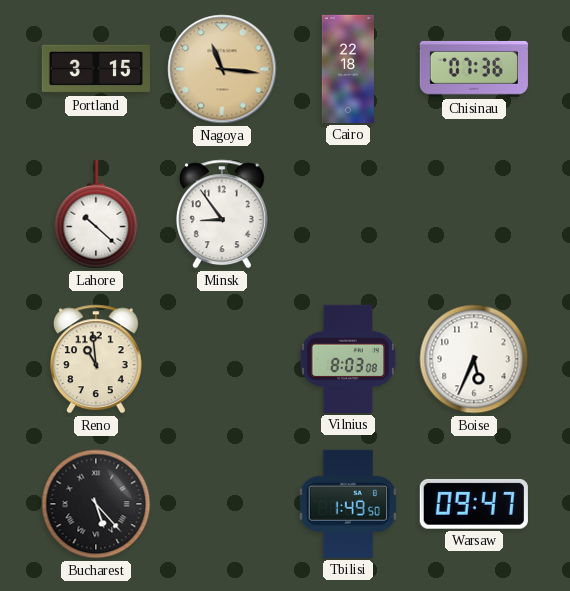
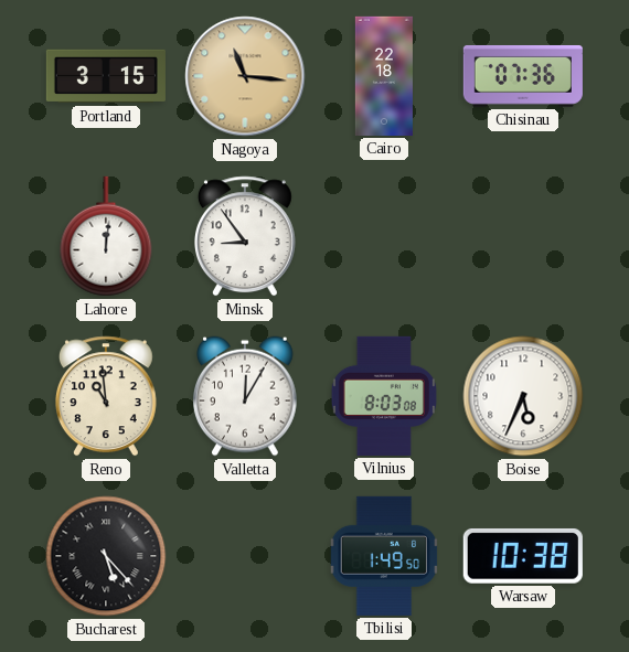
Lahore: 10:22 -> 12:01
Valletta: none -> 12:05
Warsaw: 09:47 -> 10:38
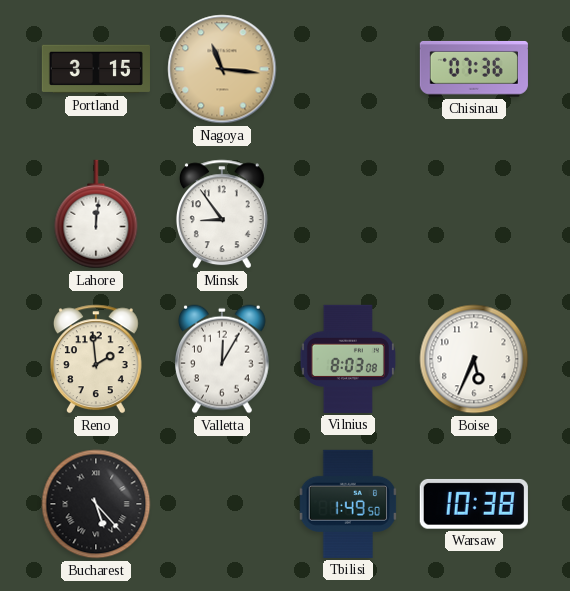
Cairo: 22:18 -> none
Reno: 10:59 -> 1:59
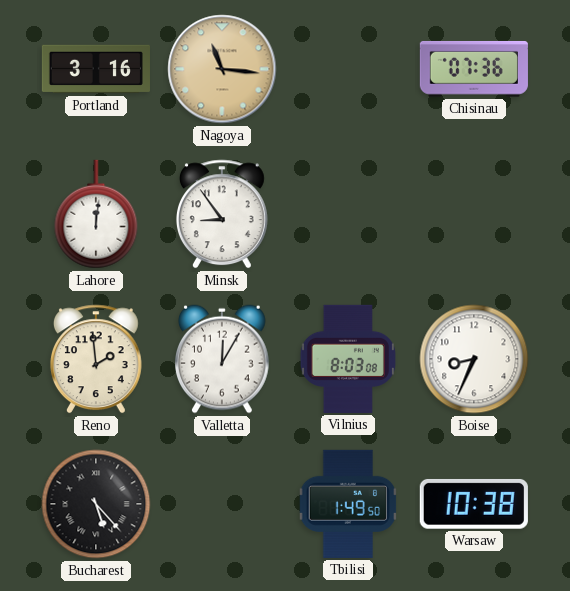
Portland: 3:15 -> 3:16
Boise: 5:34 -> 8:34
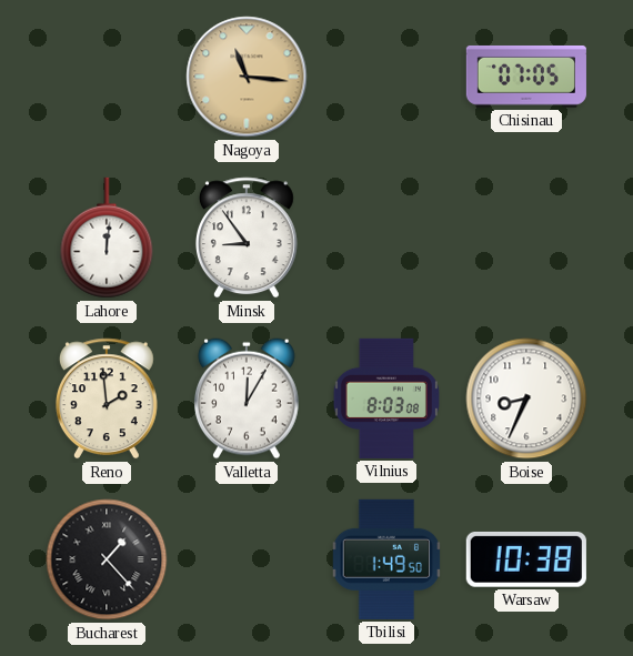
Portland: 3:16 -> none
Chisinau: 07:36 -> 07:05
Bucharest: 5:23 -> 1:23
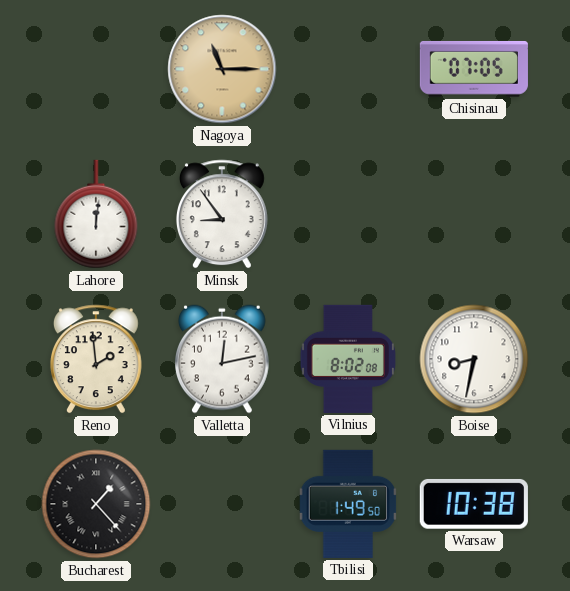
Nagoya: 11:16 -> 11:15
Valletta: 12:05 -> 12:13
Vilnius: 8:03 -> 8:02
Boise: 8:34 -> 8:32
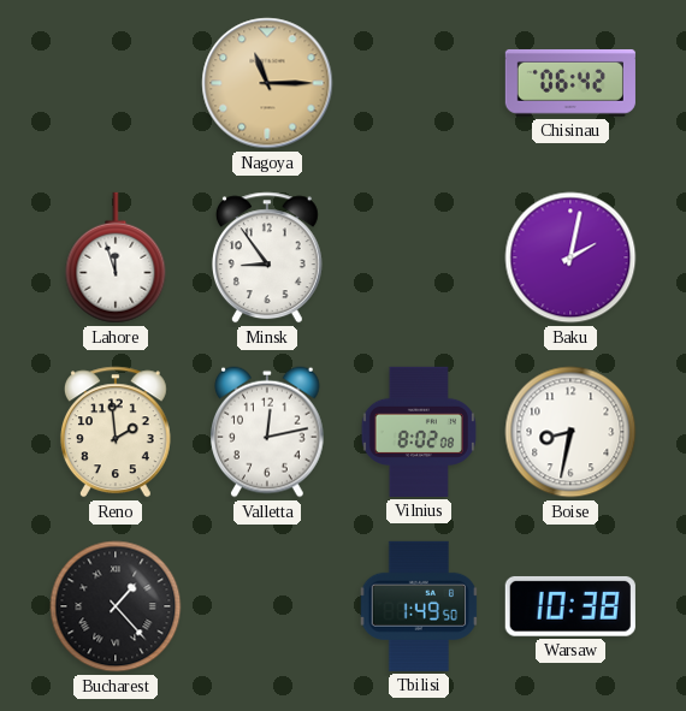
Chisinau: 07:05 -> 06:42
Lahore: 12:01 -> 11:57
Baku: none -> 2:02
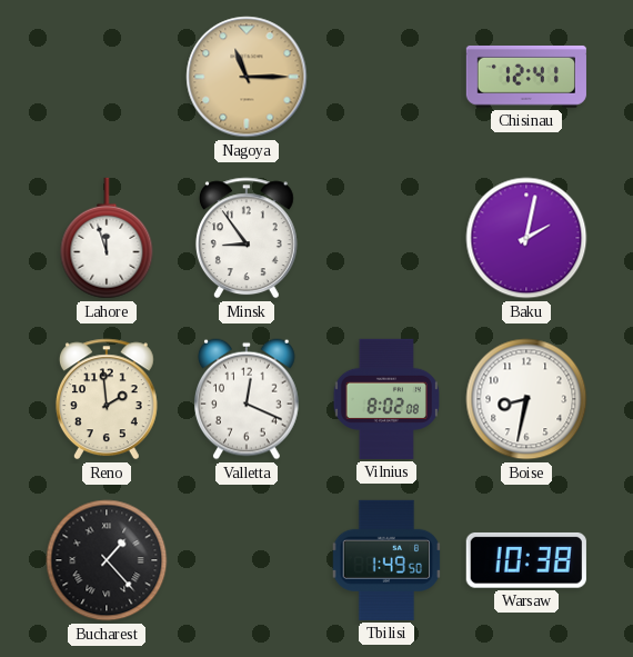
Chisinau: 06:42 -> 12:41
Valletta: 12:13 -> 12:19
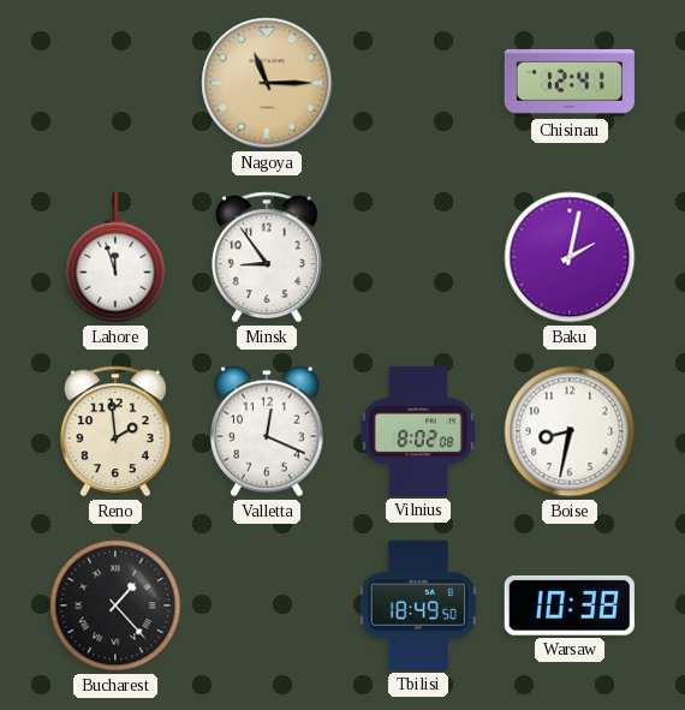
Tbilisi: 1:49 -> 18:49
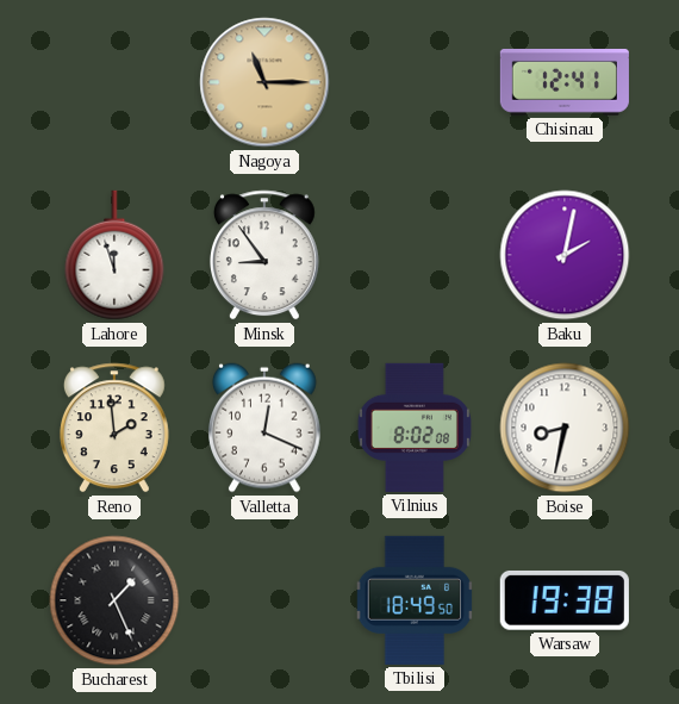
Bucharest: 1:23 -> 1:26
Warsaw: 10:38 -> 19:38
